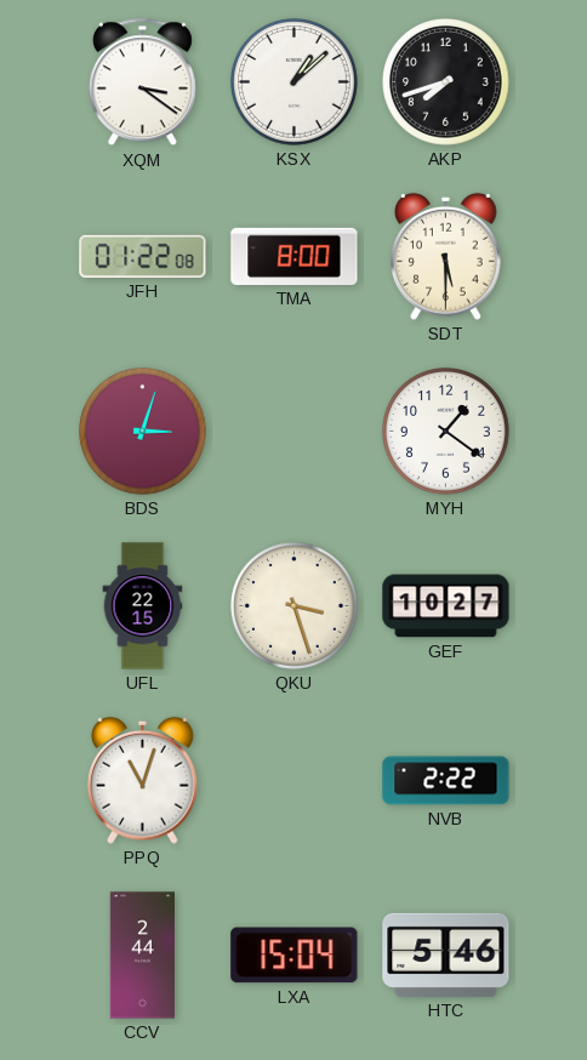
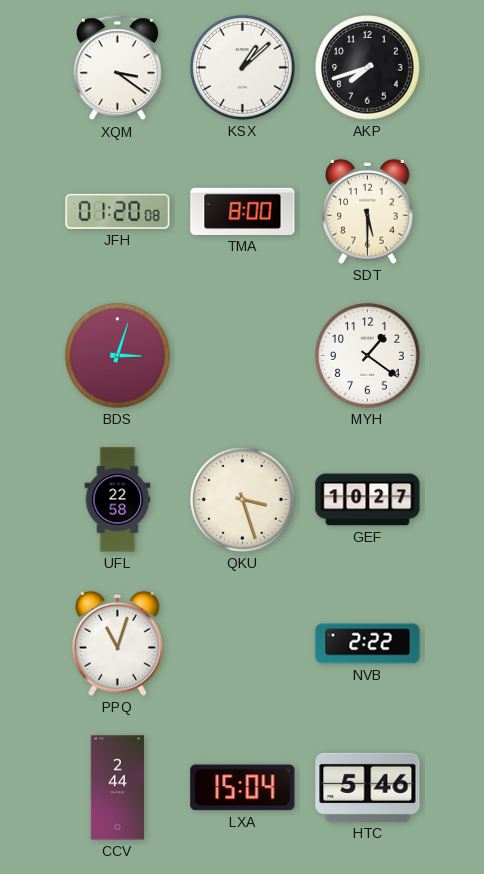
JFH: 01:22 -> 01:20
UFL: 22:15 -> 22:58
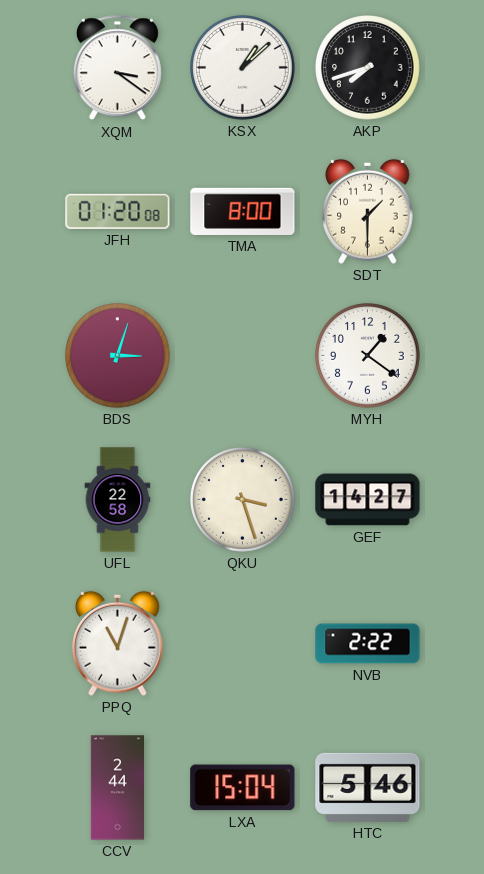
SDT: 5:30 -> 1:30
GEF: 10:27 -> 14:27
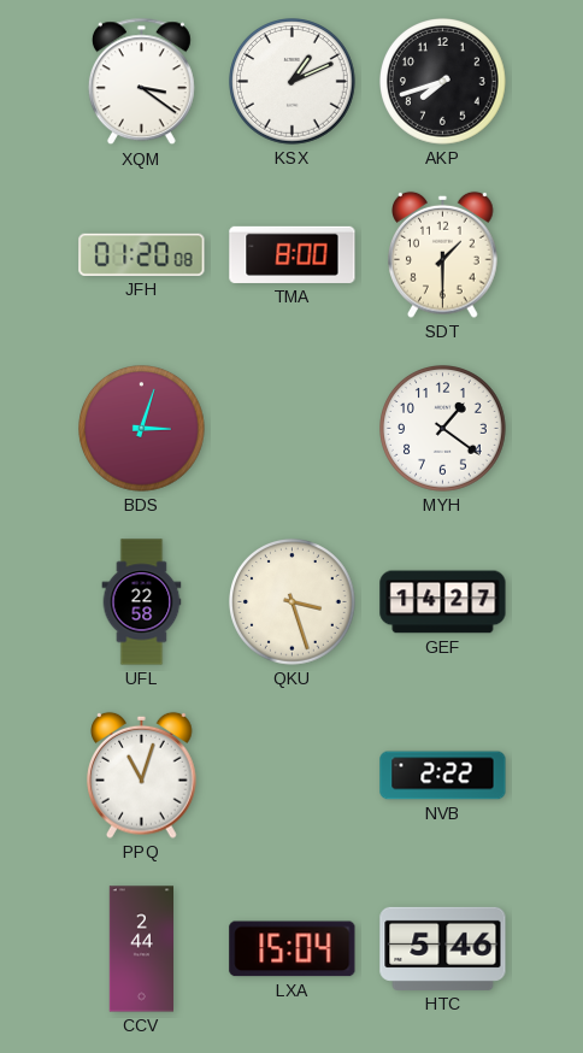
KSX: 1:08 -> 1:11
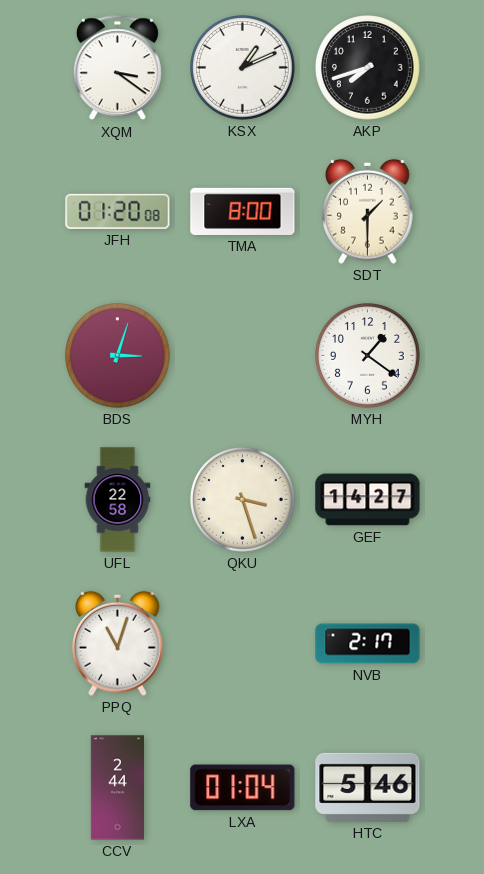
NVB: 2:22 -> 2:17
LXA: 15:04 -> 01:04
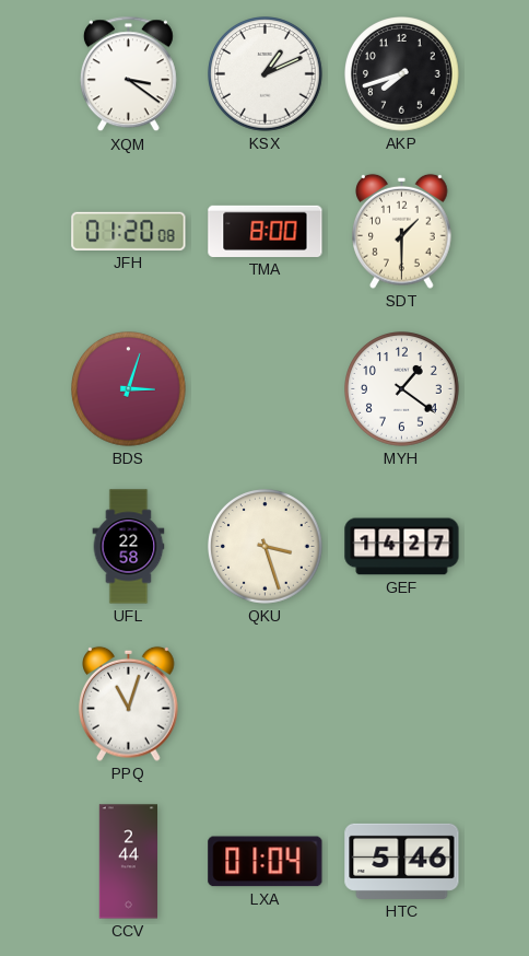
NVB: 2:17 -> none
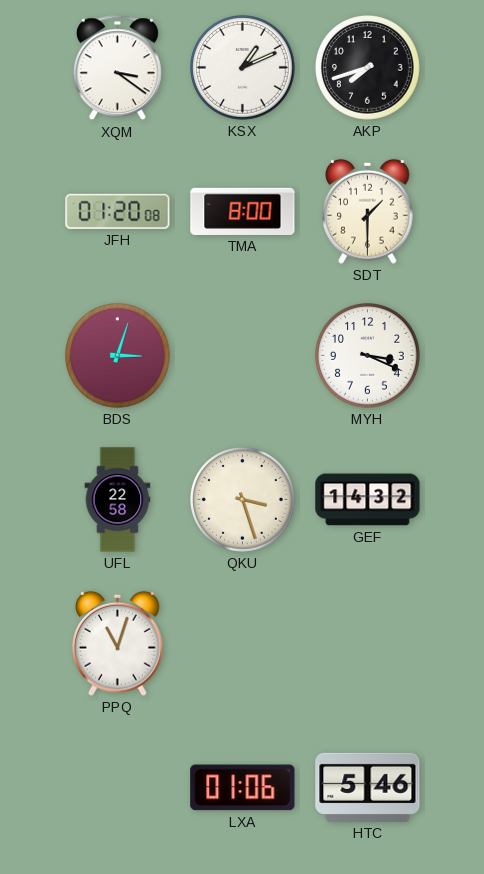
MYH: 1:21 -> 3:19
GEF: 14:27 -> 14:32
CCV: 2:44 -> none
LXA: 01:04 -> 01:06
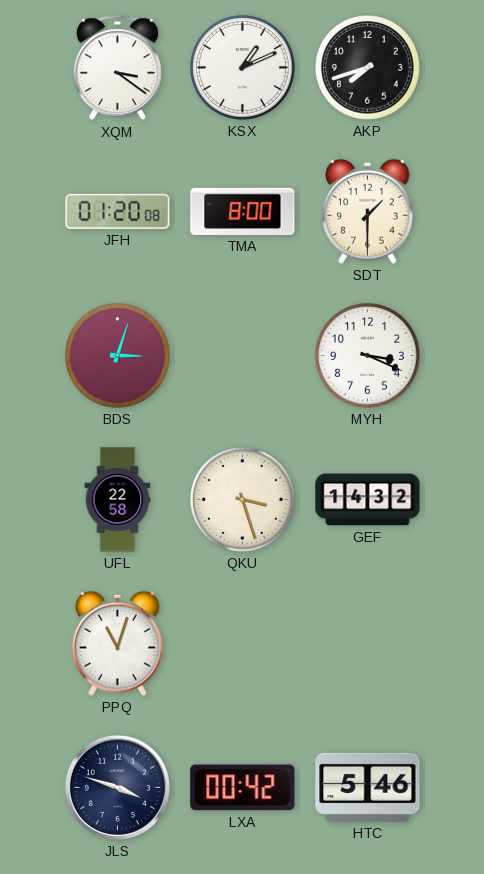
JLS: none -> 3:48
LXA: 01:06 -> 00:42
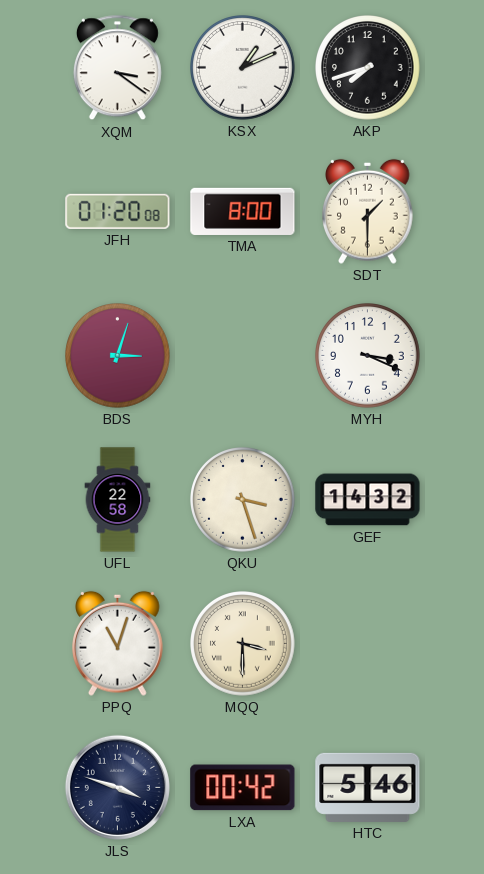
MQQ: none -> 3:30
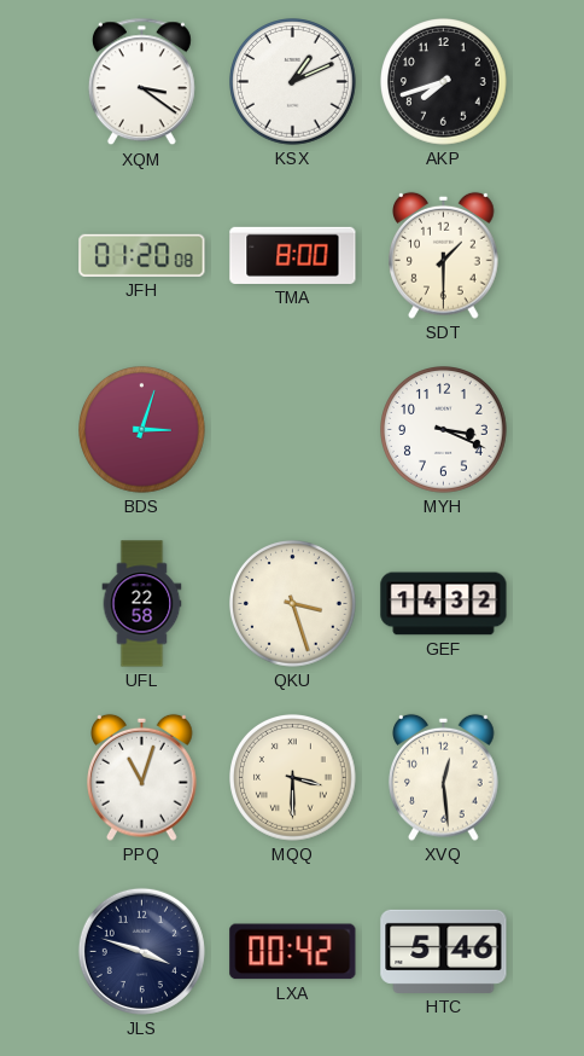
XVQ: none -> 12:29
